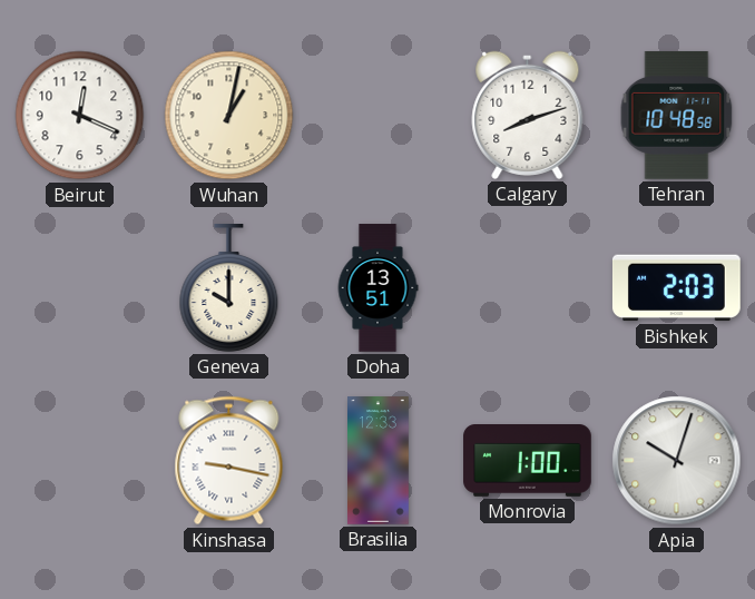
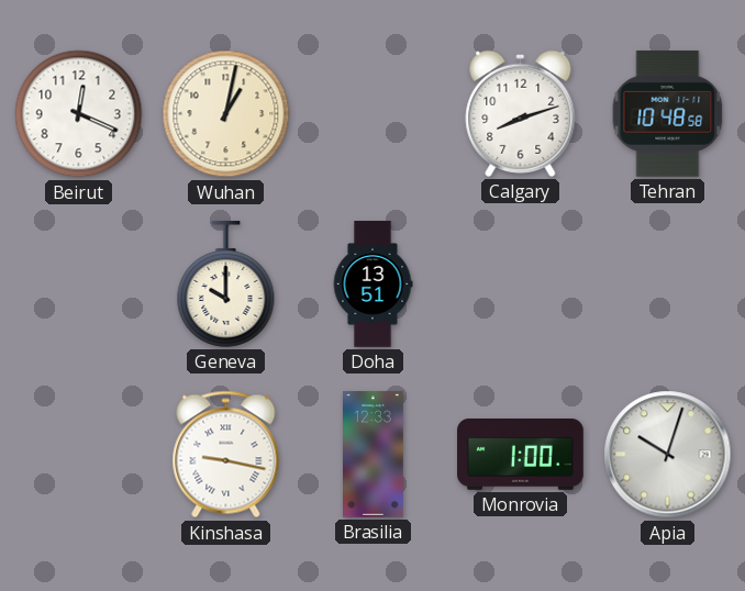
Bishkek: 2:03 -> none
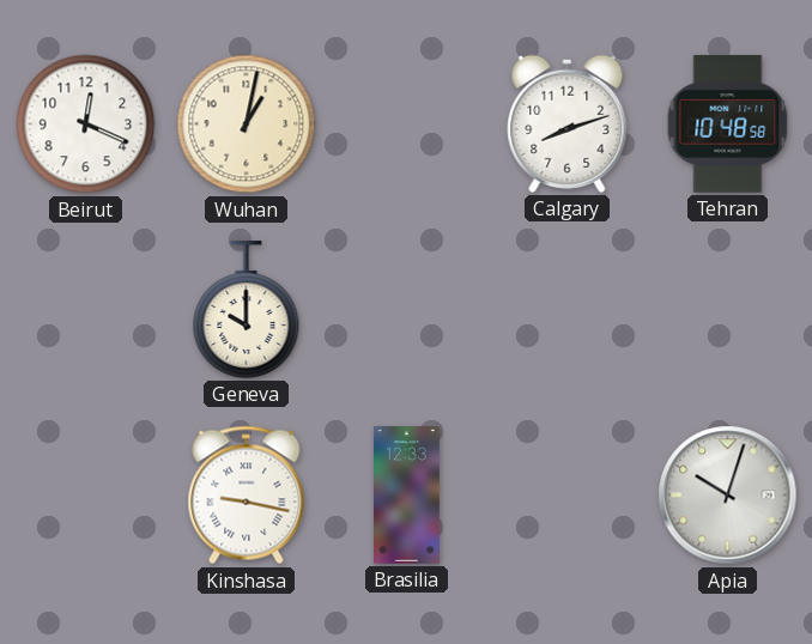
Doha: 13:51 -> none
Monrovia: 1:00 -> none
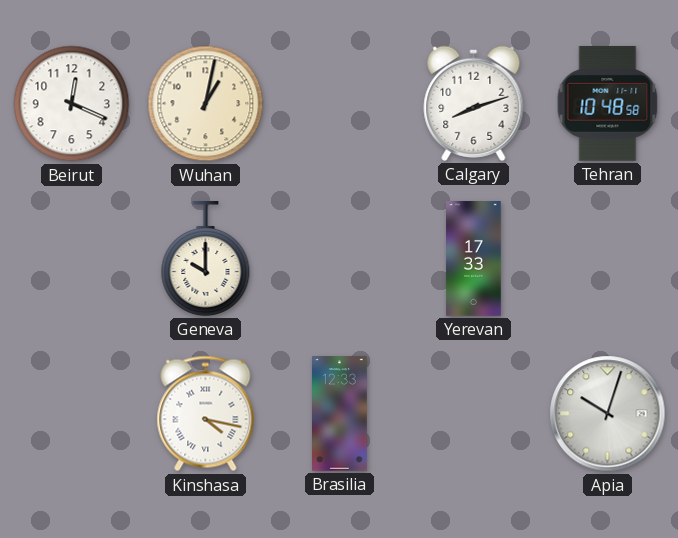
Yerevan: none -> 17:33
Kinshasa: 9:17 -> 4:17
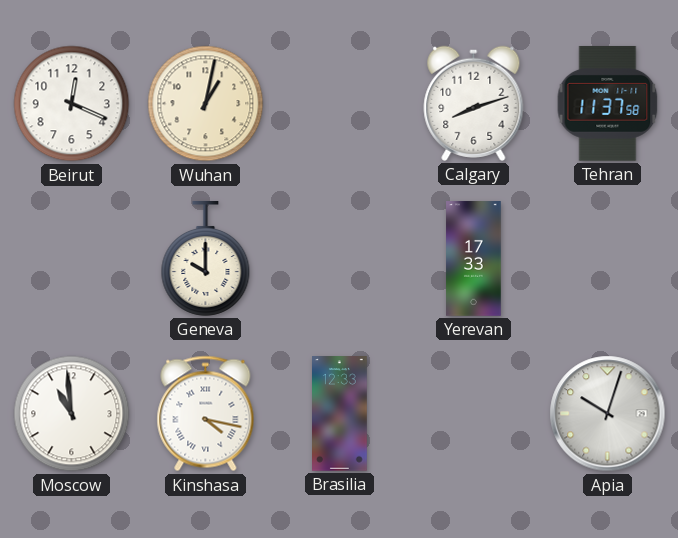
Tehran: 10:48 -> 11:37
Moscow: none -> 10:59
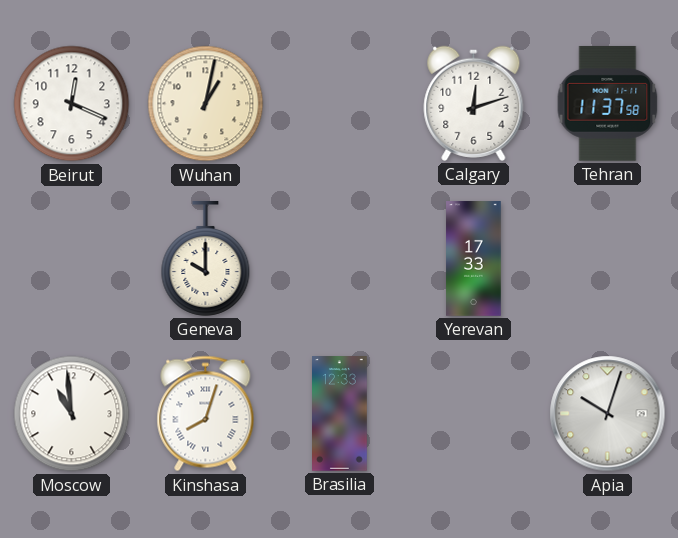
Calgary: 8:12 -> 12:12
Kinshasa: 4:17 -> 8:03
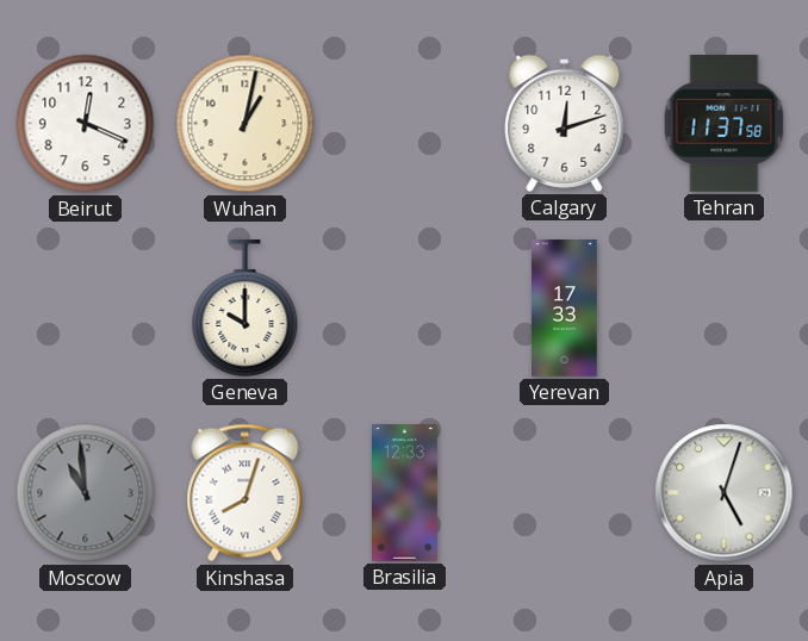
Moscow dial: white -> grey
Apia: 10:03 -> 5:03
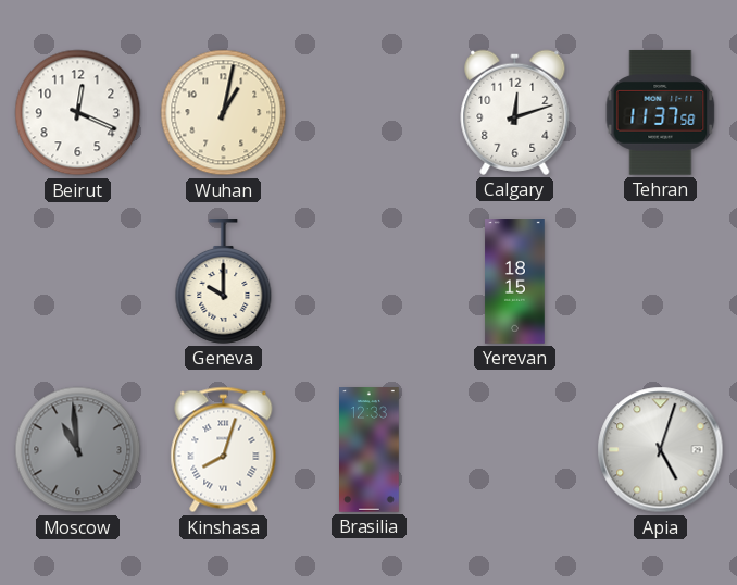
Yerevan: 17:33 -> 18:15
